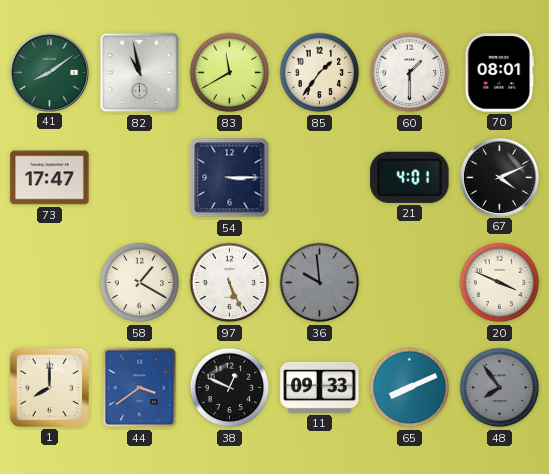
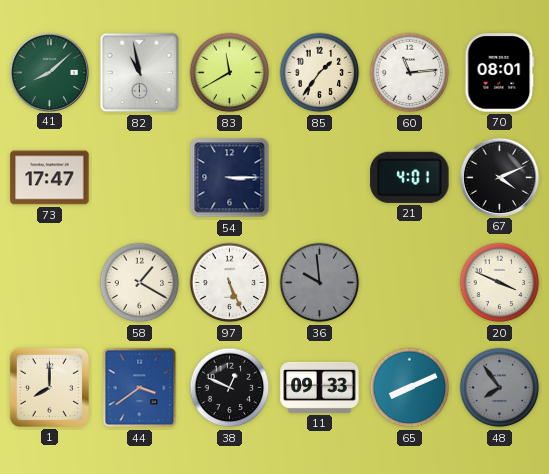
41: 8:09 -> 8:08
60: 1:30 -> 11:14
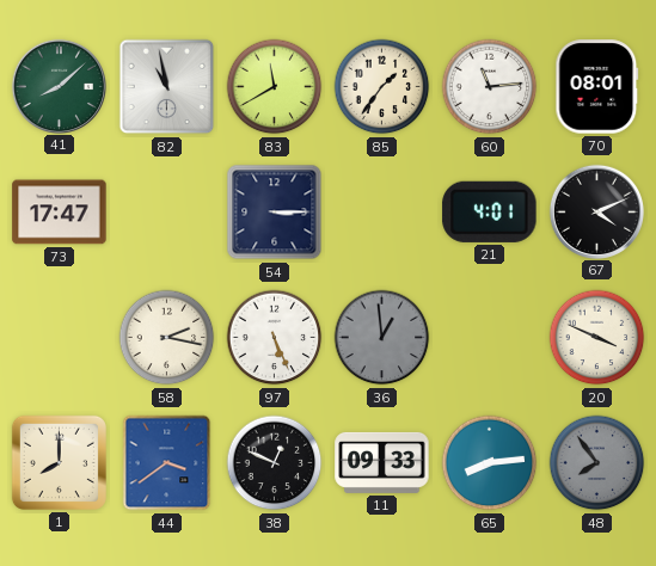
58: 1:20 -> 2:17
36: 9:59 -> 12:59
65: 8:11 -> 8:14
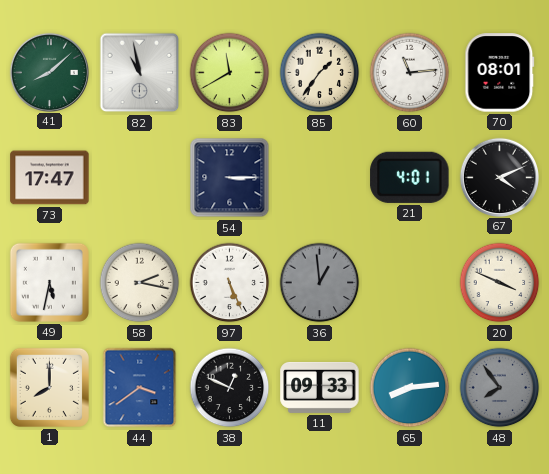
49: none -> 5:32
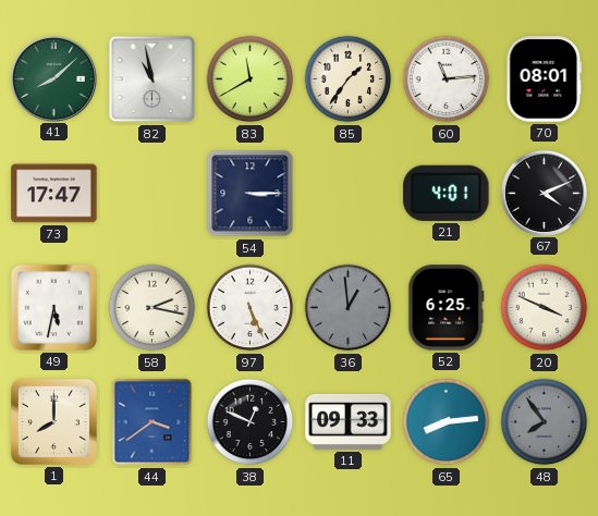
52: none -> 6:25
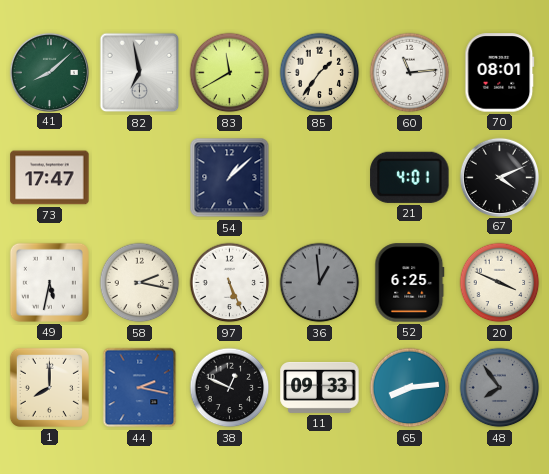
82: 10:58 -> 6:58
54: 3:15 -> 1:08
44: 3:39 -> 2:17
